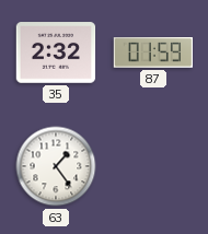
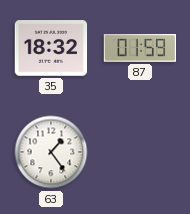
35: 2:32 -> 18:32
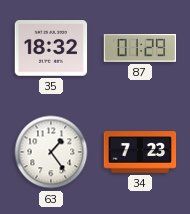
87: 01:59 -> 01:29
34: none -> 7:23
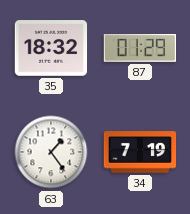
34: 7:23 -> 7:19
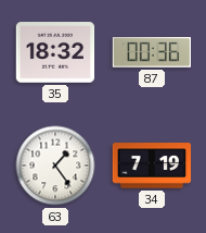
87: 01:29 -> 00:36
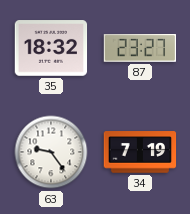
87: 00:36 -> 23:27
63: 1:24 -> 9:24
